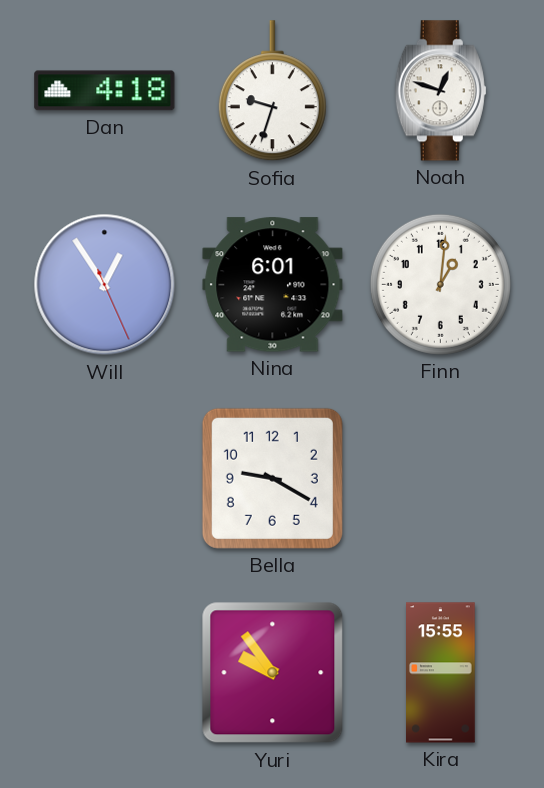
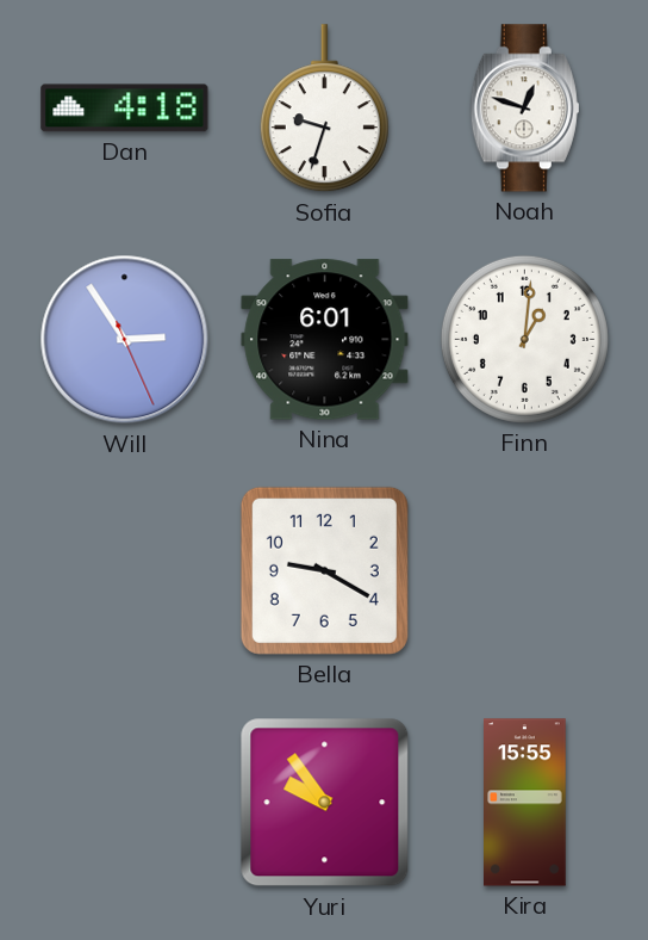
Will: 12:54 -> 2:54
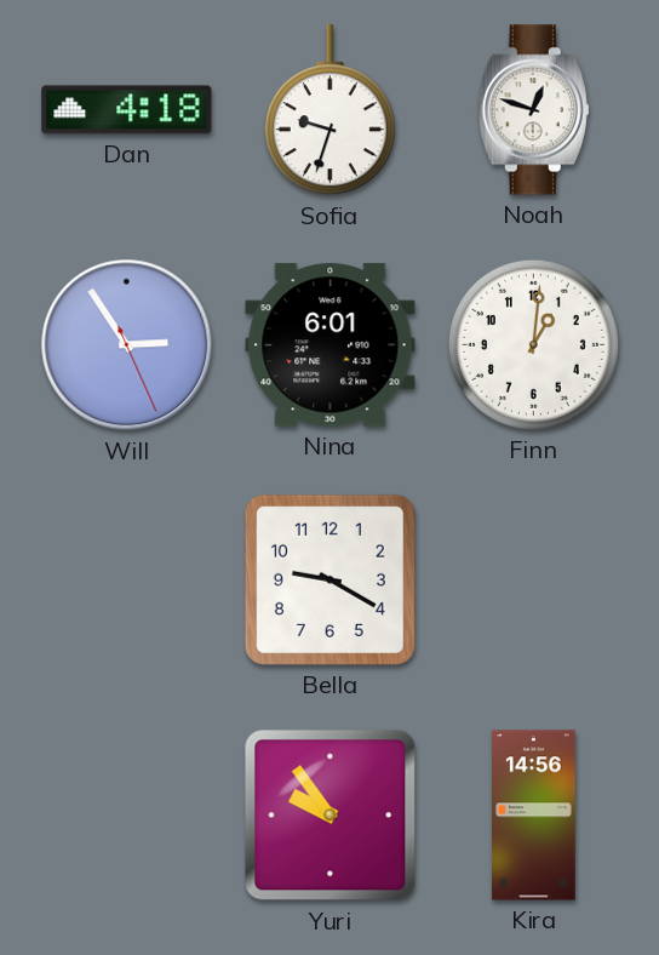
Kira: 15:55 -> 14:56
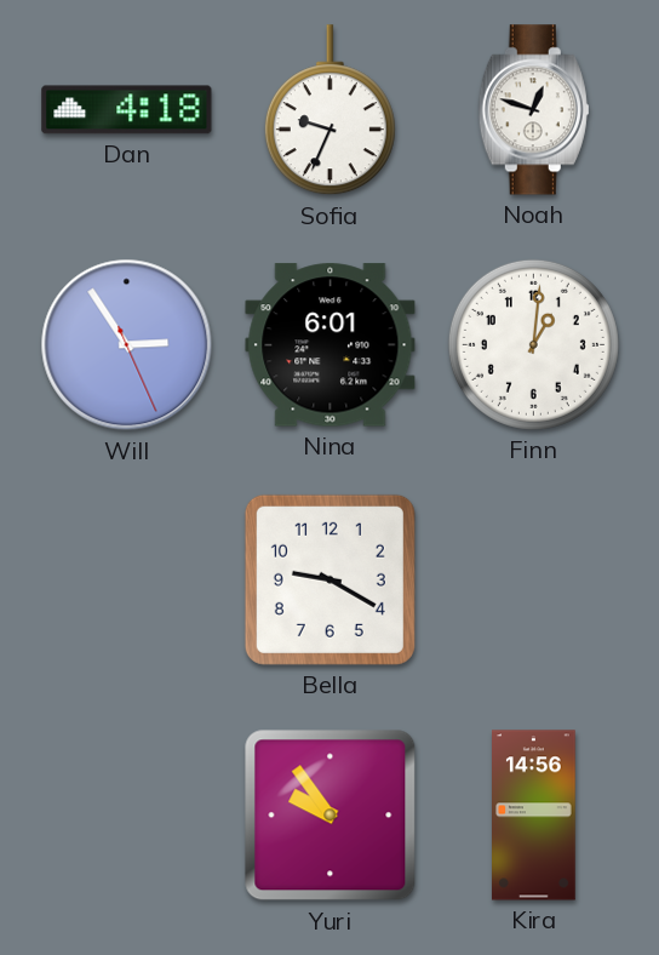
Sofia: 9:33 -> 9:34
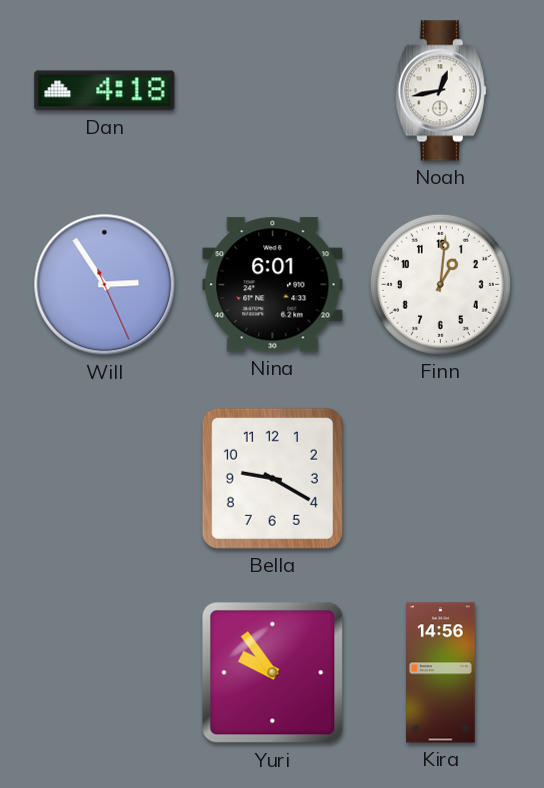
Sofia: 9:34 -> none
Noah: 12:48 -> 12:43
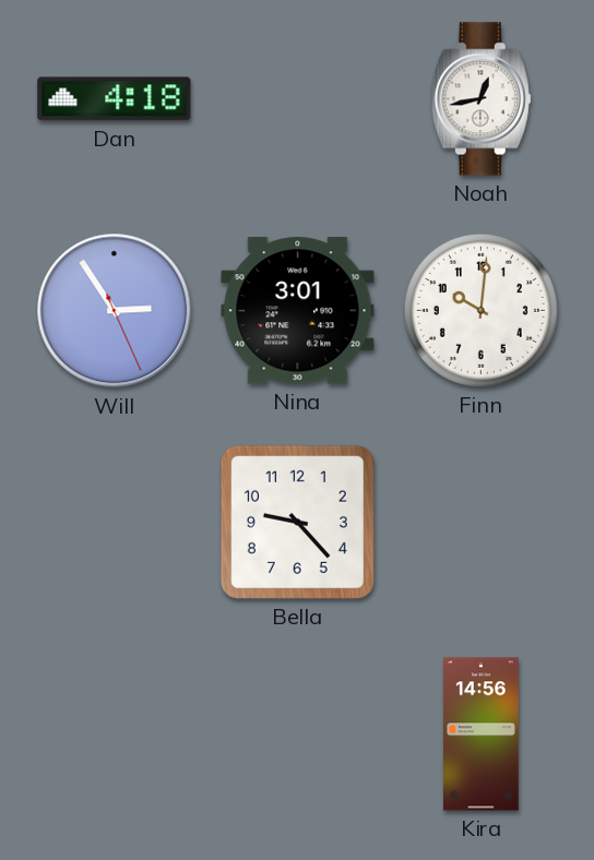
Nina: 6:01 -> 3:01
Finn: 1:01 -> 10:01
Bella: 9:20 -> 9:23
Yuri: 9:54 -> none
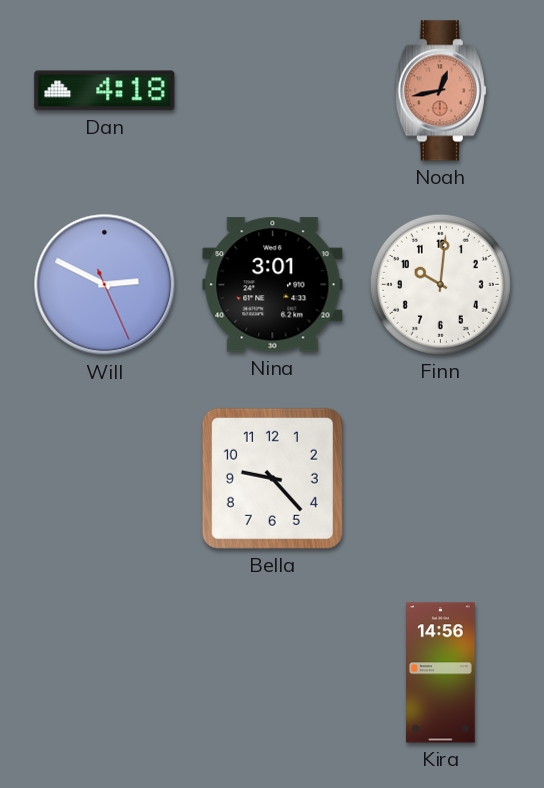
Noah dial: white -> salmon
Will: 2:54 -> 2:49
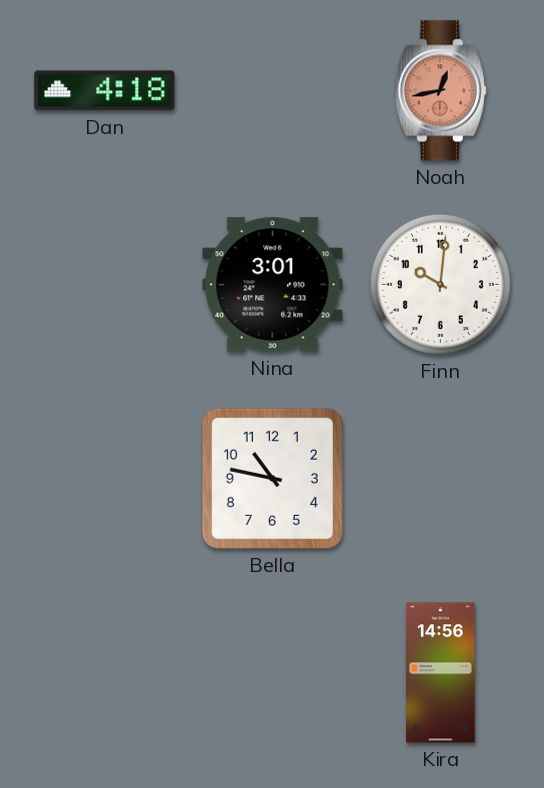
Will: 2:49 -> none
Bella: 9:23 -> 10:47
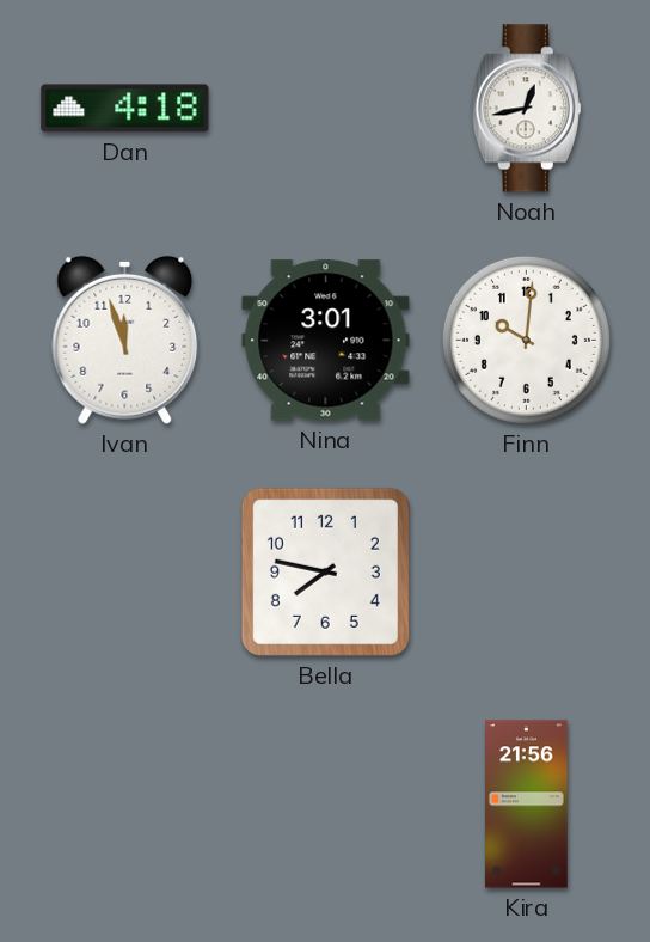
Noah dial: salmon -> white
Ivan: none -> 11:57
Bella: 10:47 -> 7:47
Kira: 14:56 -> 21:56
